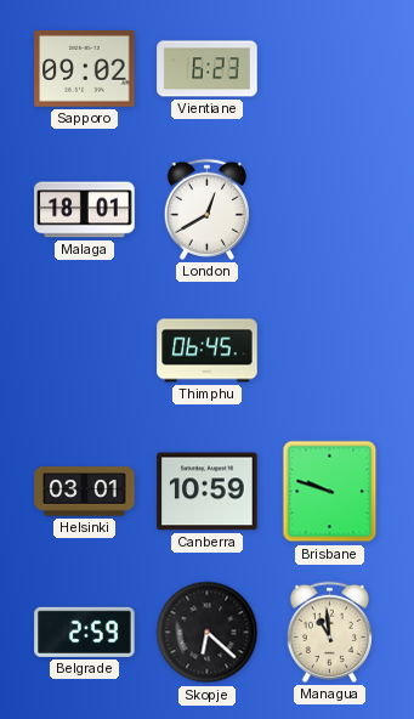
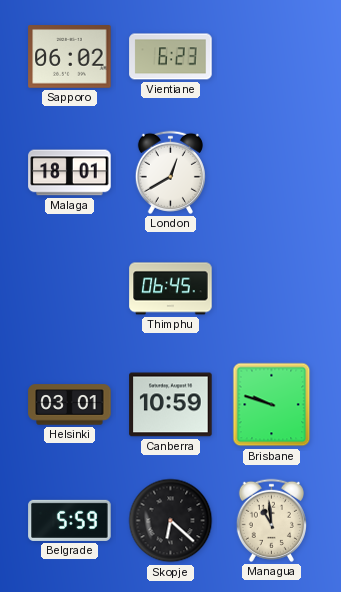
Sapporo: 09:02 -> 06:02
Belgrade: 2:59 -> 5:59
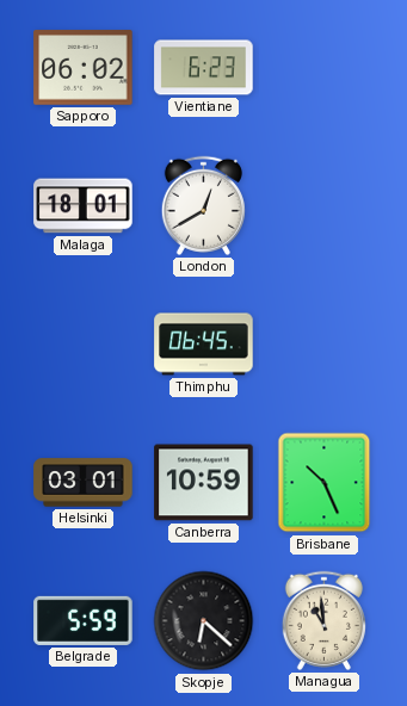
Brisbane: 9:48 -> 10:26
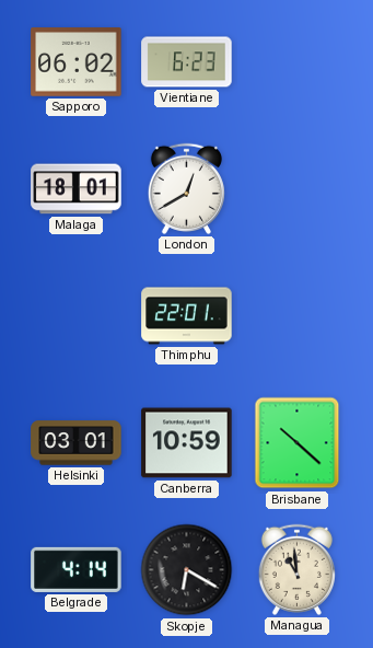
Thimphu: 06:45 -> 22:01
Brisbane: 10:26 -> 10:22
Belgrade: 5:59 -> 4:14
Skopje: 6:22 -> 6:20
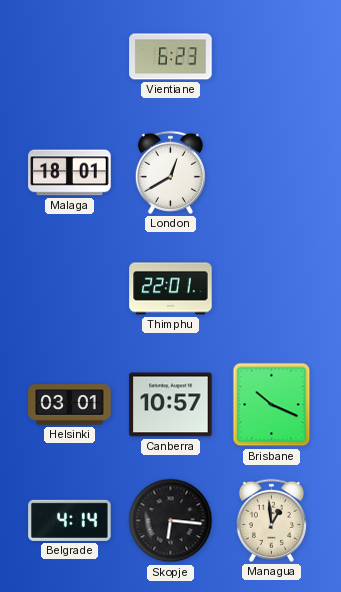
Sapporo: 06:02 -> none
Canberra: 10:59 -> 10:57
Brisbane: 10:22 -> 10:19
Skopje: 6:20 -> 6:16
Managua: 10:59 -> 12:59
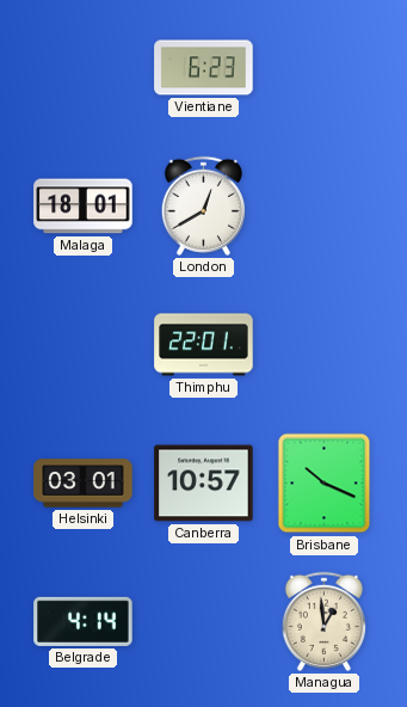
Skopje: 6:16 -> none
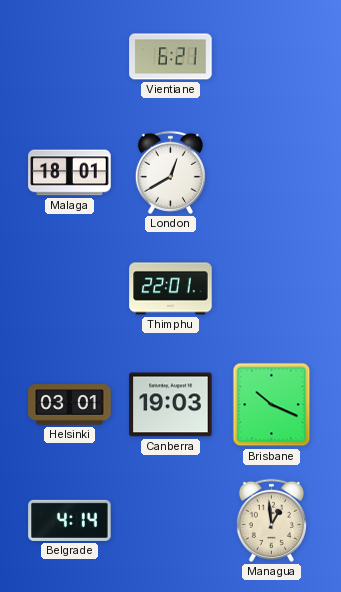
Vientiane: 6:23 -> 6:21
Canberra: 10:57 -> 19:03
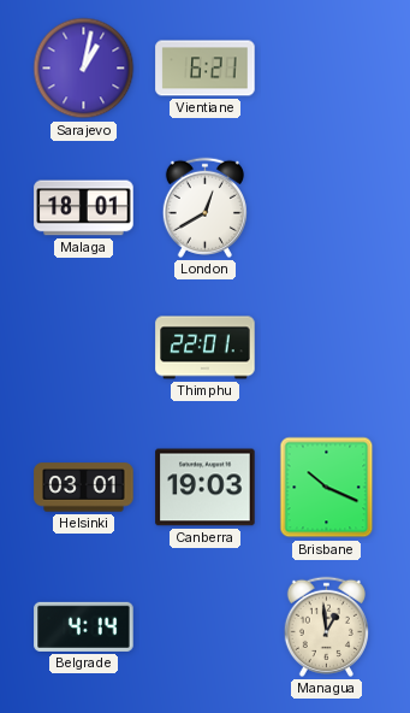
Sarajevo: none -> 1:02
